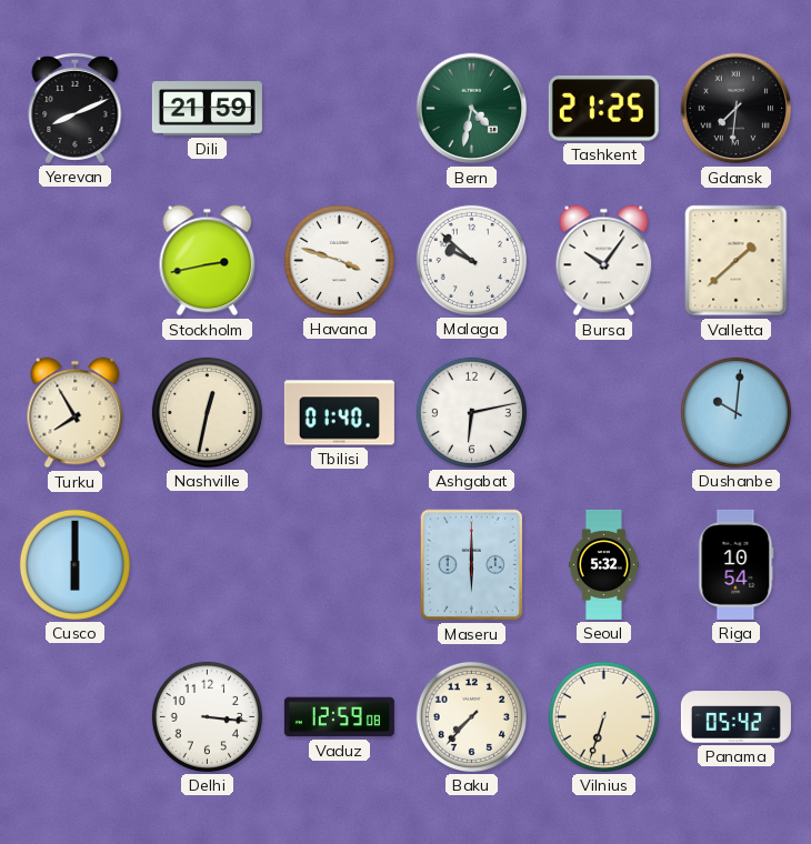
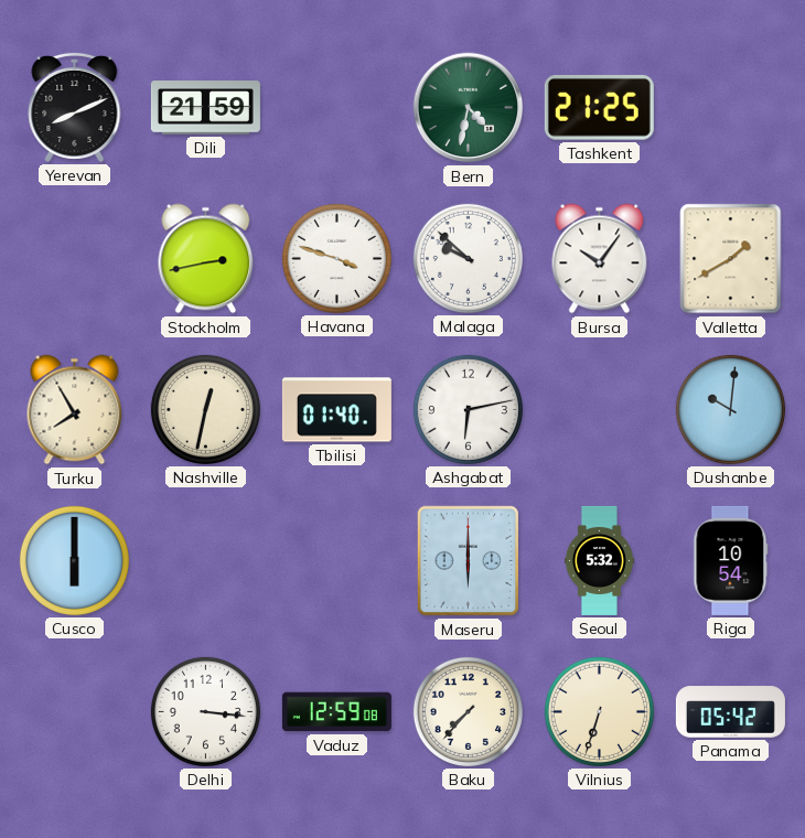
Gdansk: 7:31 -> none
Valletta: 1:38 -> 1:40
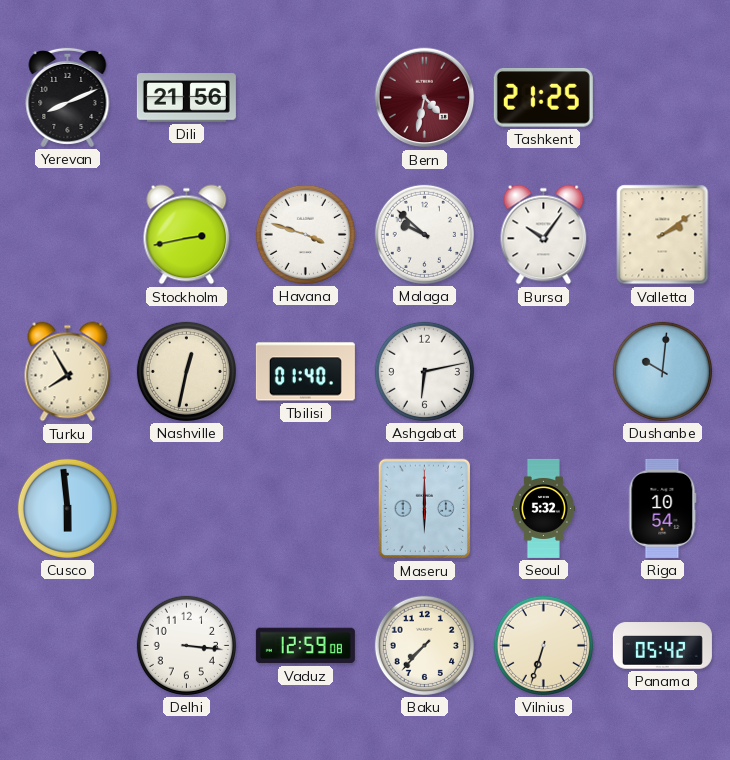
Dili: 21:59 -> 21:56
Bern dial: green -> burgundy
Valletta: 1:40 -> 2:09
Cusco: 6:00 -> 5:59
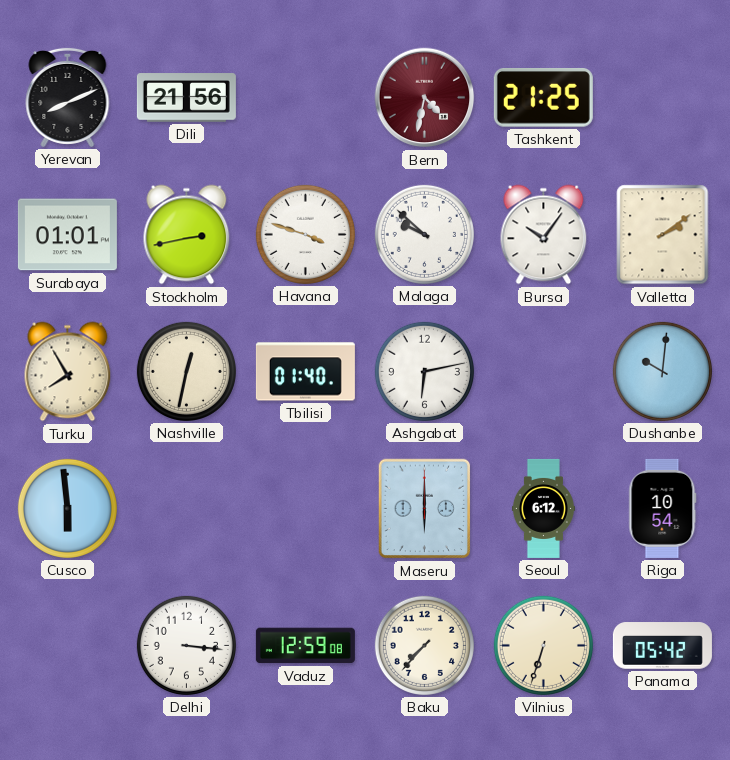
Surabaya: none -> 01:01
Seoul: 5:32 -> 6:12
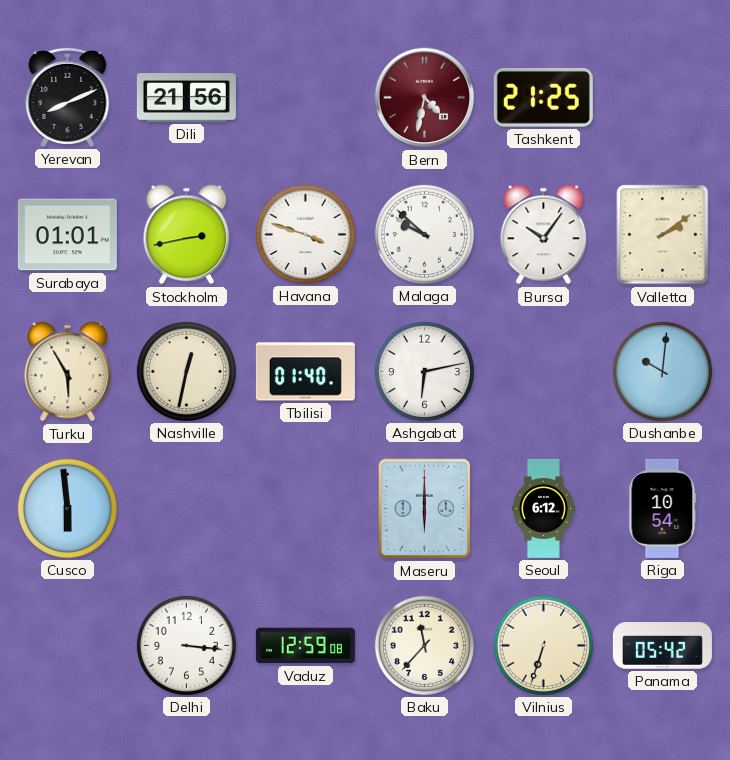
Turku: 7:55 -> 5:55
Baku: 7:37 -> 11:37
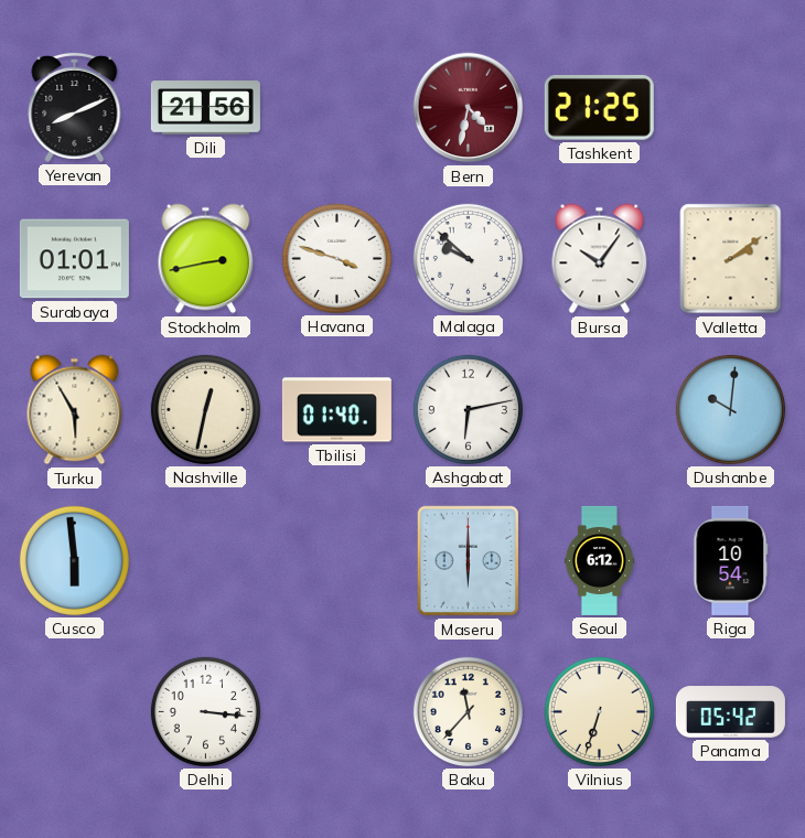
Vaduz: 12:59 -> none
